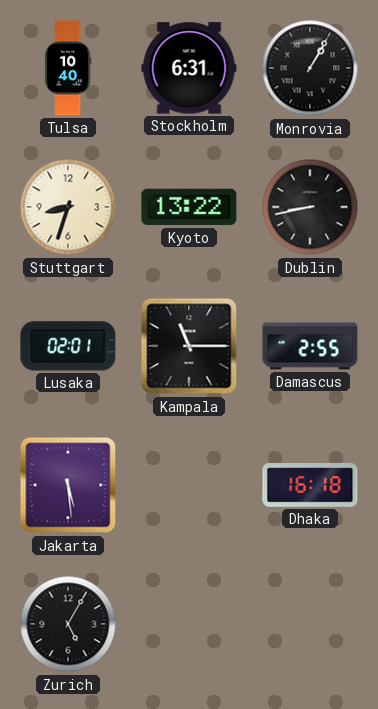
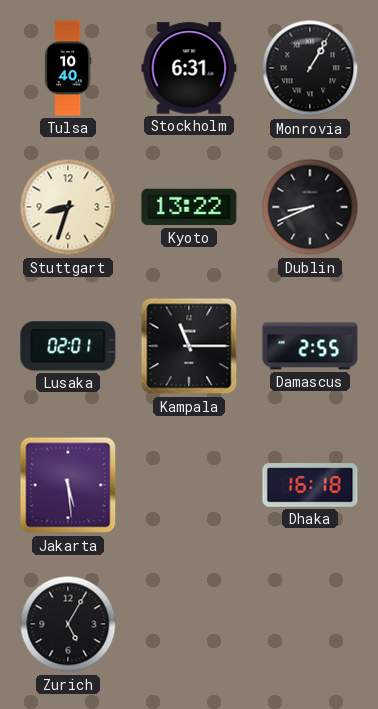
Dublin: 8:43 -> 8:41
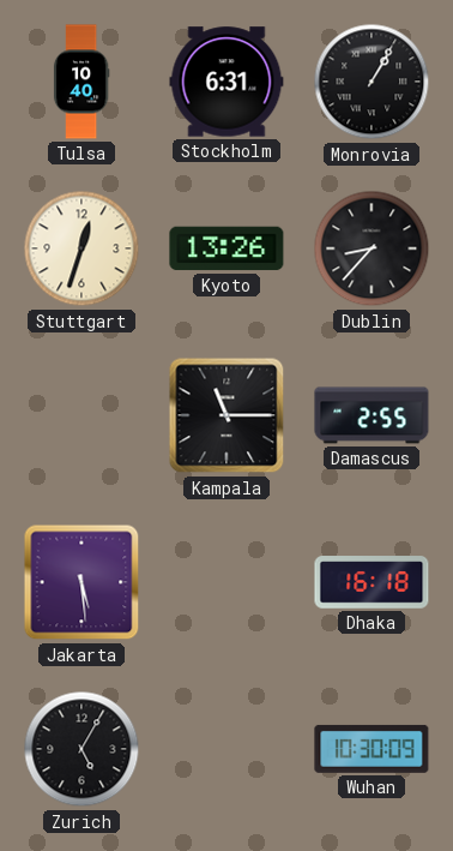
Stuttgart: 8:33 -> 12:33
Kyoto: 13:22 -> 13:26
Dublin: 8:41 -> 8:37
Lusaka: 02:01 -> none
Wuhan: none -> 10:30
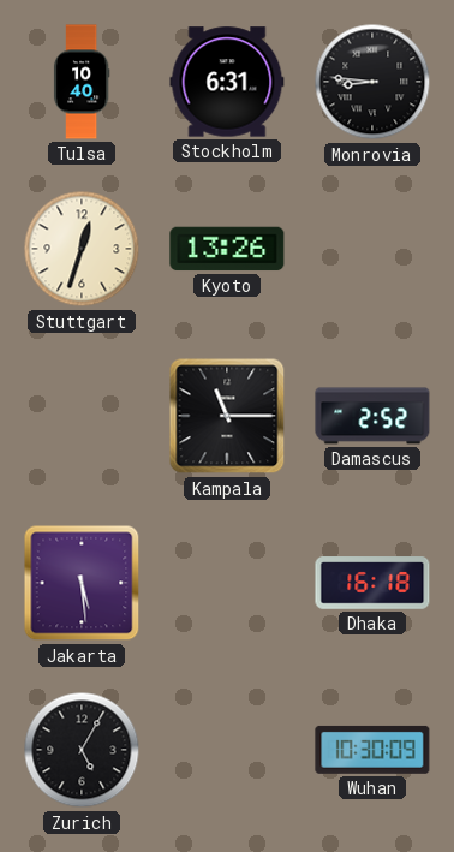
Monrovia: 1:05 -> 8:46
Dublin: 8:37 -> none
Damascus: 2:55 -> 2:52
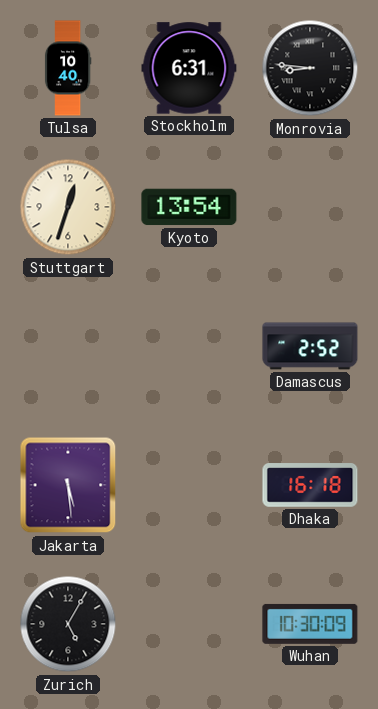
Kyoto: 13:26 -> 13:54
Kampala: 11:15 -> none
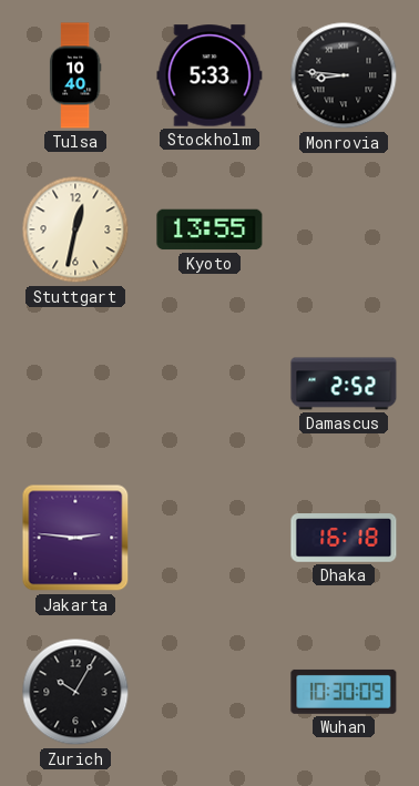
Stockholm: 6:31 -> 5:33
Stuttgart: 12:33 -> 12:32
Kyoto: 13:54 -> 13:55
Jakarta: 5:29 -> 2:46
Zurich: 5:05 -> 10:05
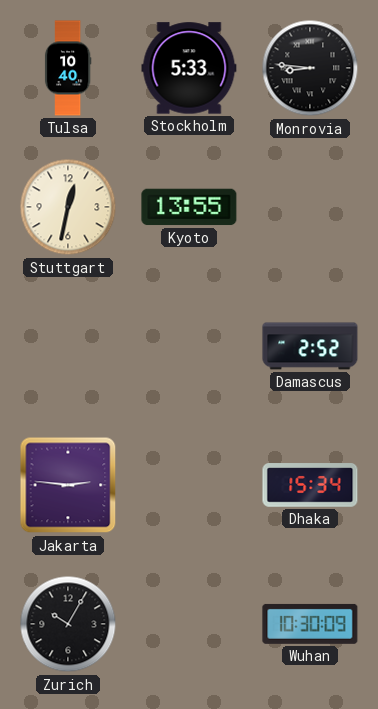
Dhaka: 16:18 -> 15:34
